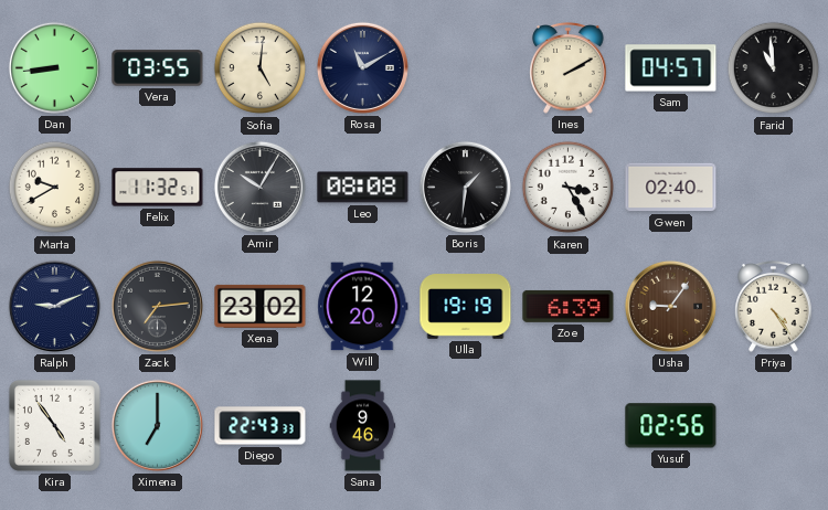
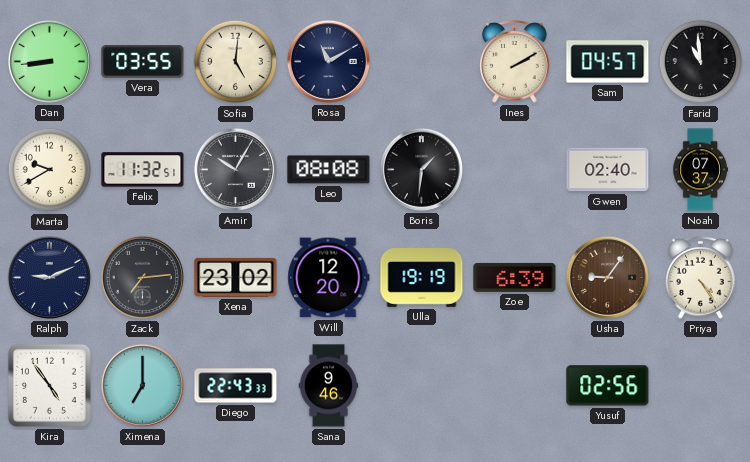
Karen: 3:25 -> none
Noah: none -> 07:37
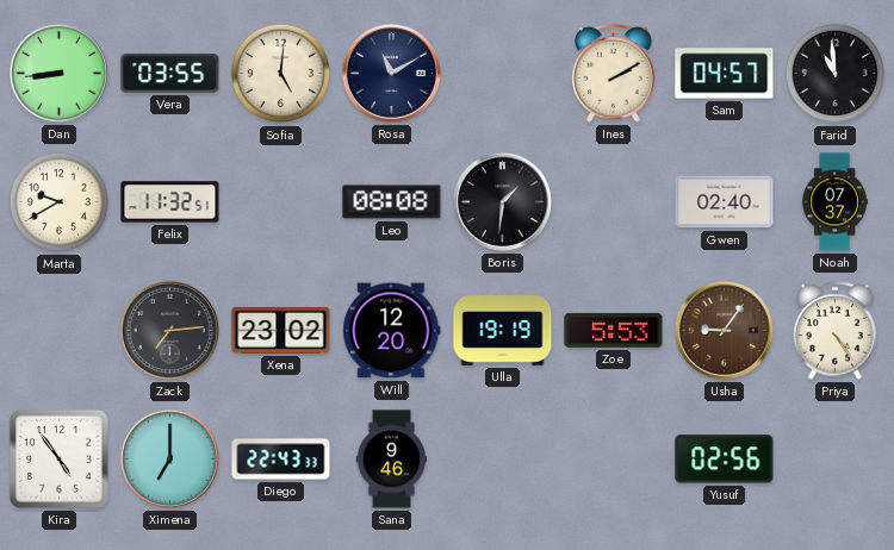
Amir: 10:05 -> none
Ralph: 9:11 -> none
Zoe: 6:39 -> 5:53
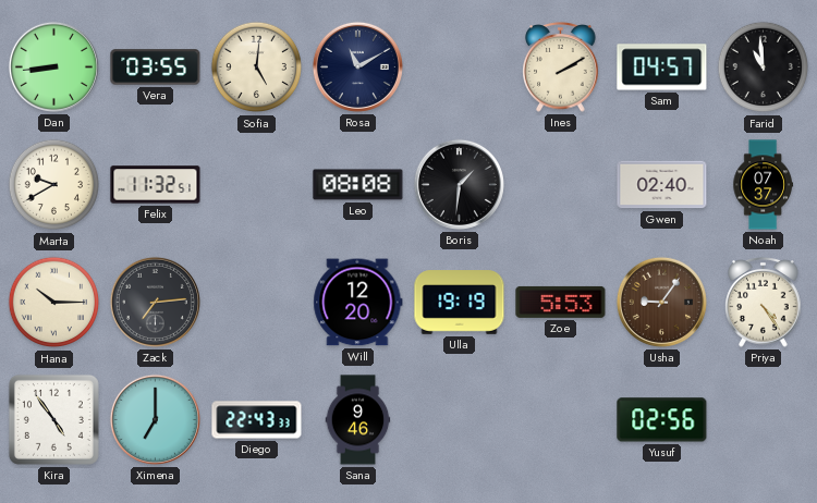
Hana: none -> 10:15
Xena: 23:02 -> none
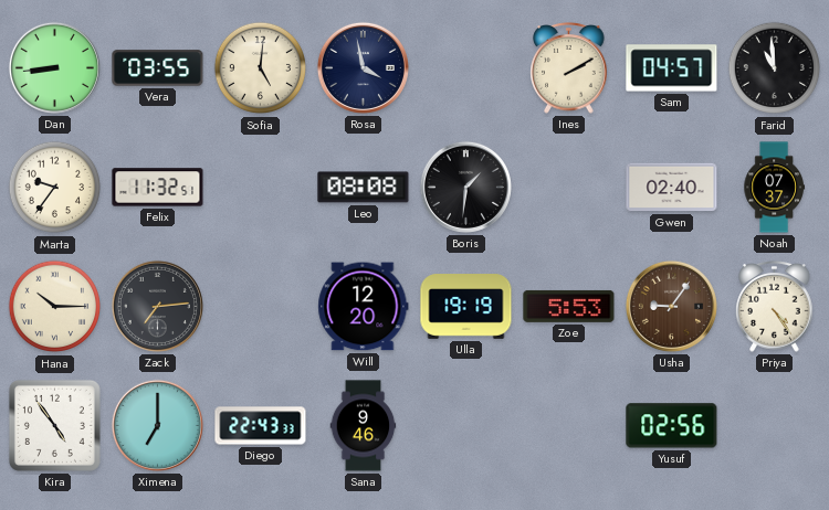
Rosa: 11:10 -> 3:58
Marta: 9:40 -> 9:36
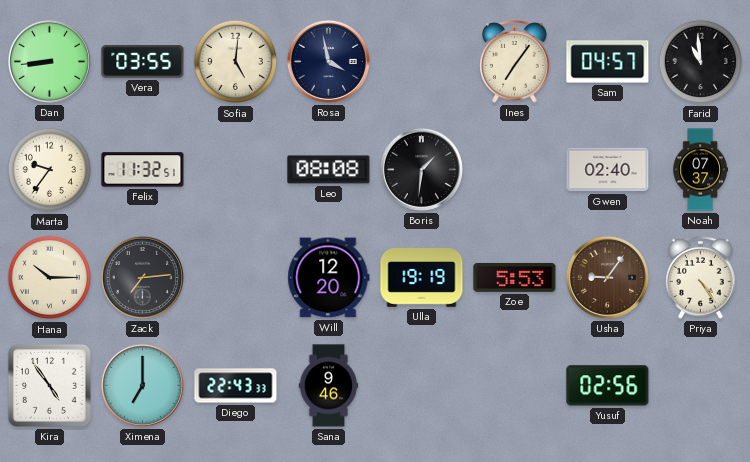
Ines: 2:10 -> 7:06
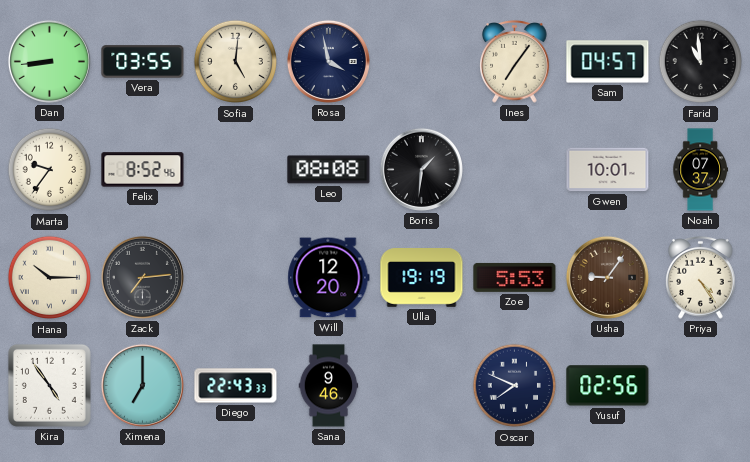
Felix: 11:32 -> 8:52
Gwen: 02:40 -> 10:01
Oscar: none -> 7:49
